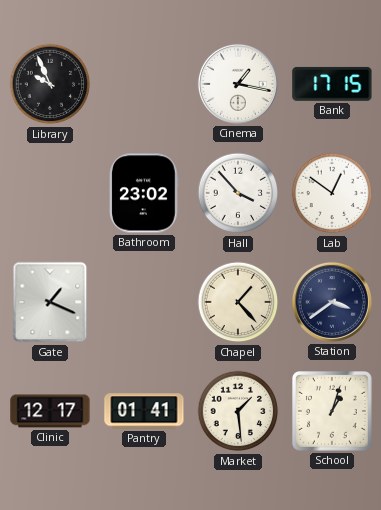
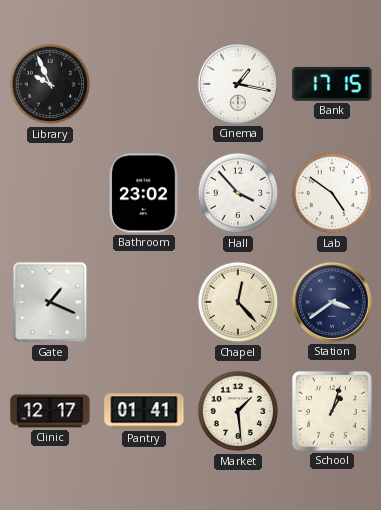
Lab: 12:51 -> 4:51
Chapel: 1:23 -> 12:23
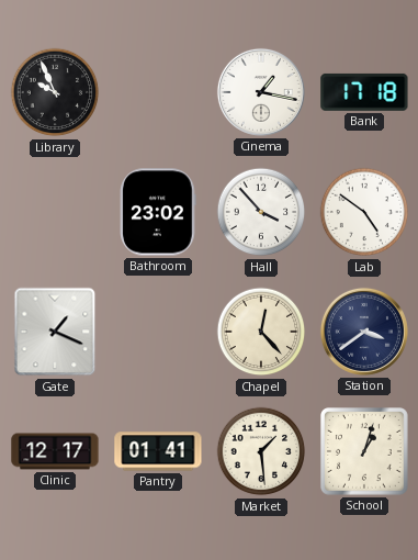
Bank: 17:15 -> 17:18
